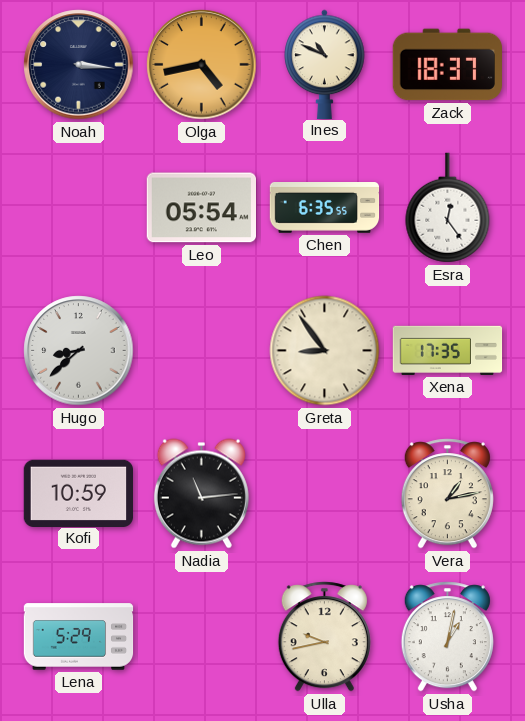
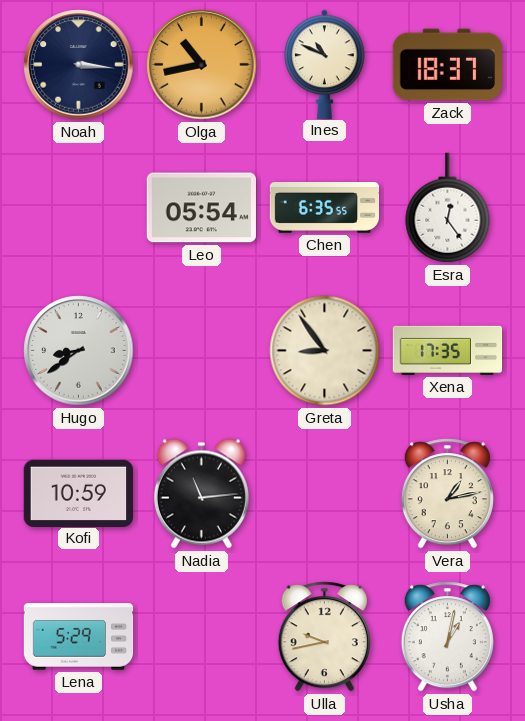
Olga: 4:43 -> 10:43
Hugo: 8:38 -> 8:39
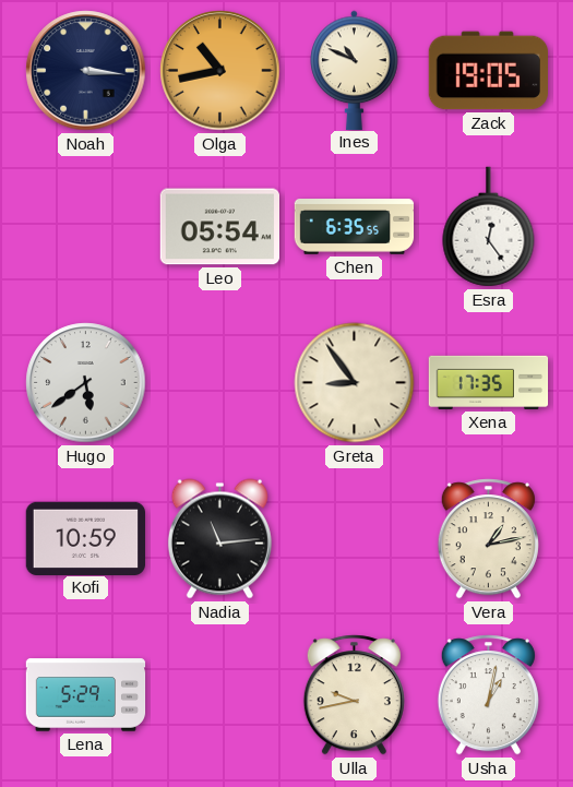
Zack: 18:37 -> 19:05
Hugo: 8:39 -> 5:39
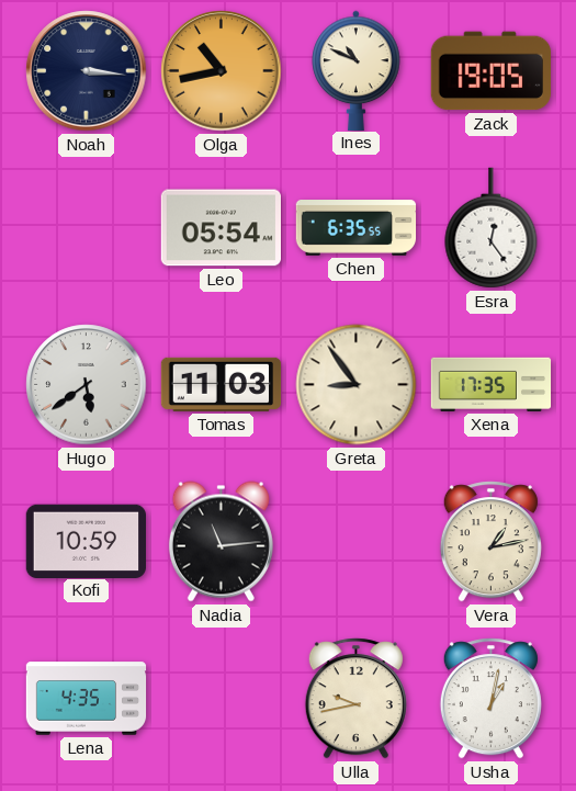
Tomas: none -> 11:03
Lena: 5:29 -> 4:35
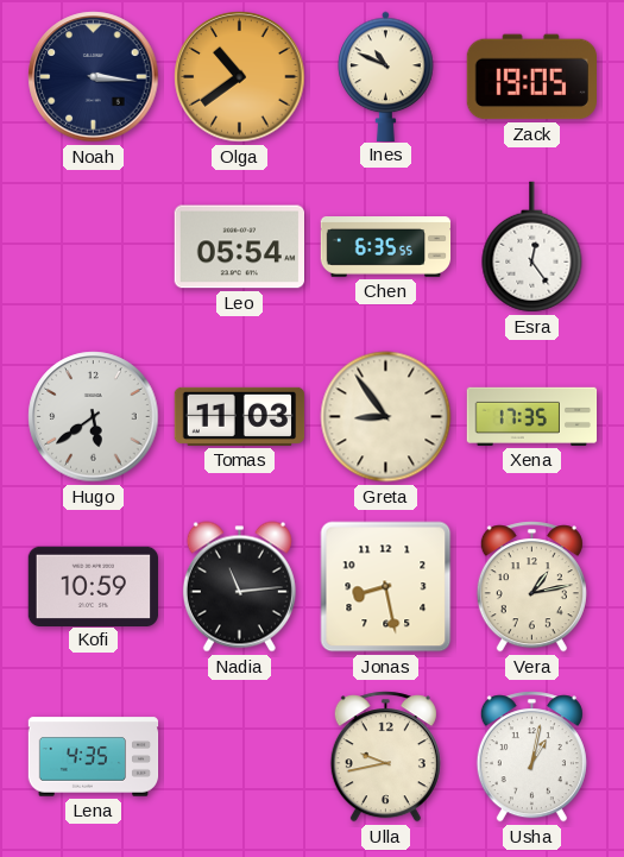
Olga: 10:43 -> 10:39
Jonas: none -> 8:28
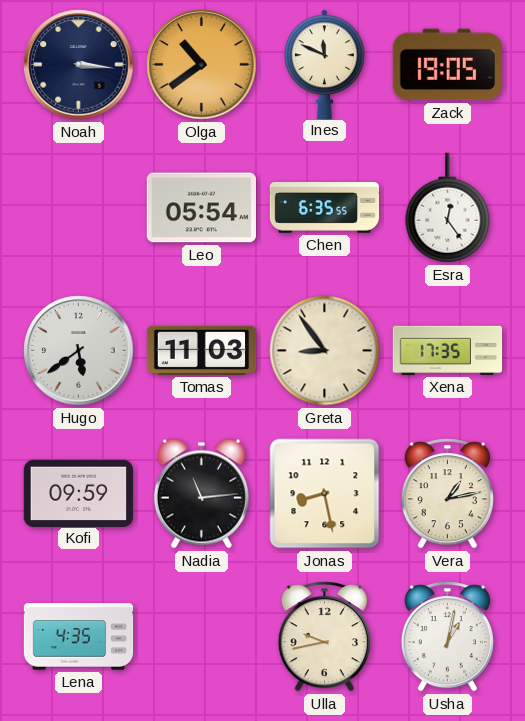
Ines: 10:49 -> 11:49
Kofi: 10:59 -> 09:59
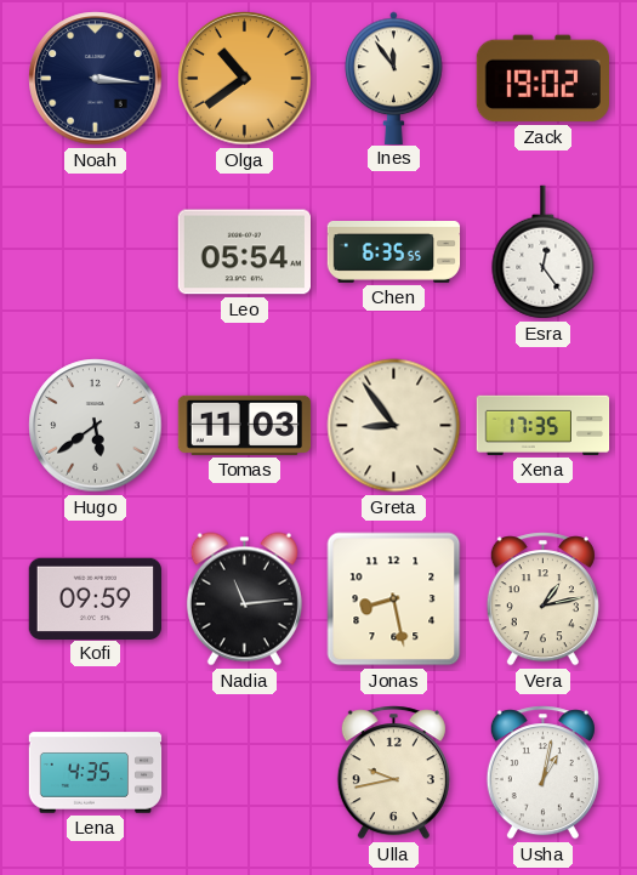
Ines: 11:49 -> 11:54
Zack: 19:05 -> 19:02
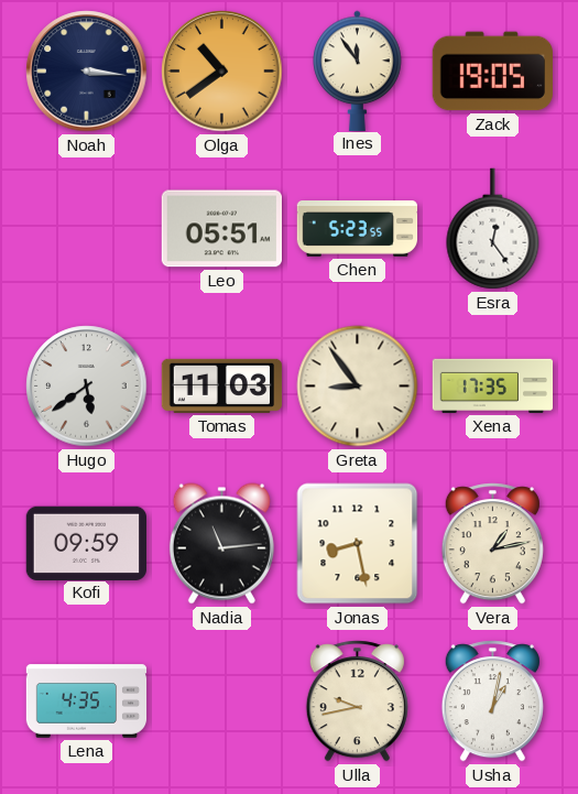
Zack: 19:02 -> 19:05
Leo: 05:54 -> 05:51
Chen: 6:35 -> 5:23
